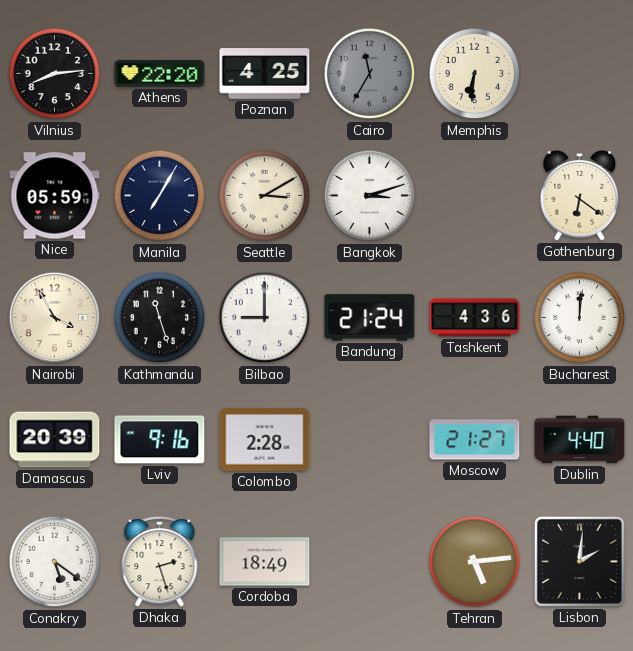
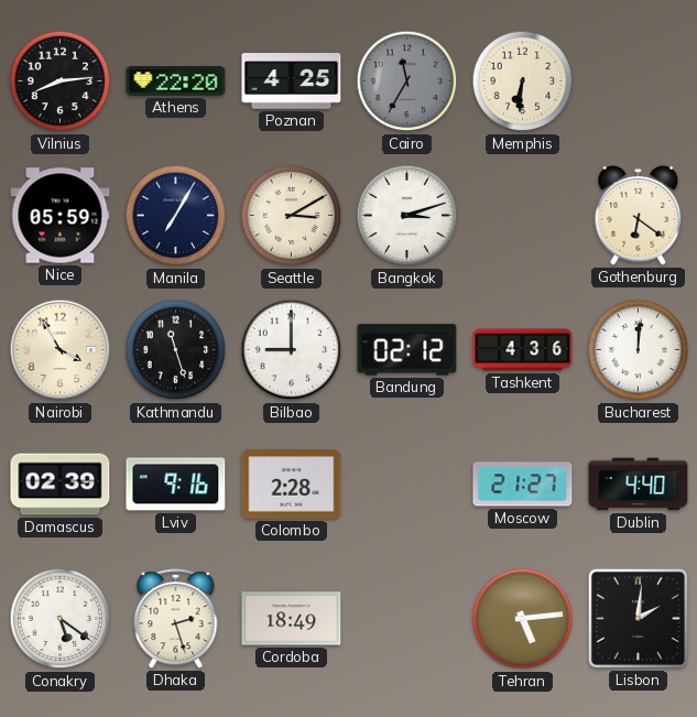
Bandung: 21:24 -> 02:12
Damascus: 20:39 -> 02:39
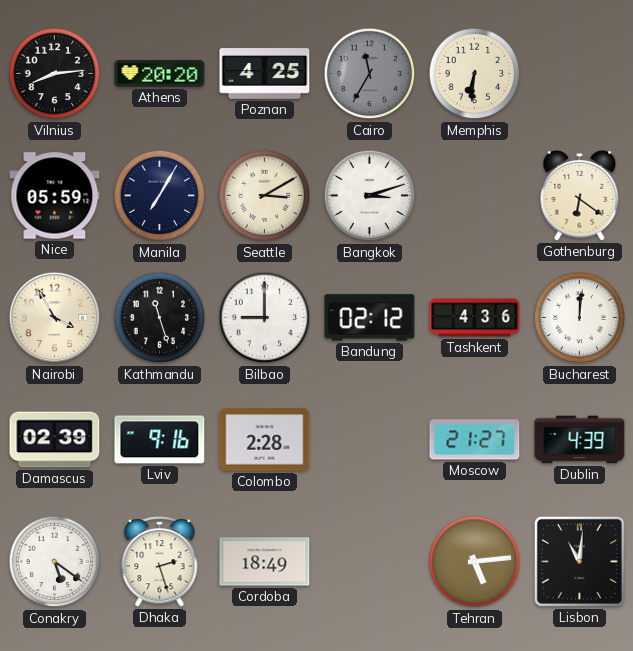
Athens: 22:20 -> 20:20
Dublin: 4:40 -> 4:39
Lisbon: 2:01 -> 11:01
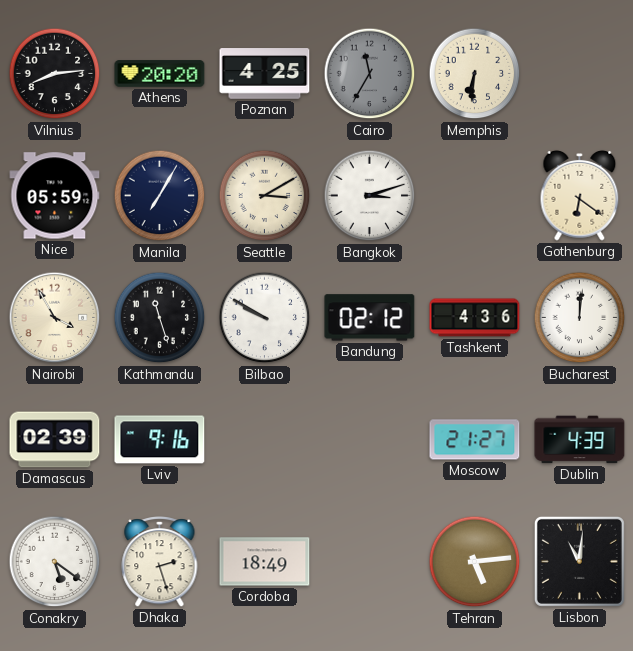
Bilbao: 9:00 -> 9:50
Colombo: 2:28 -> none
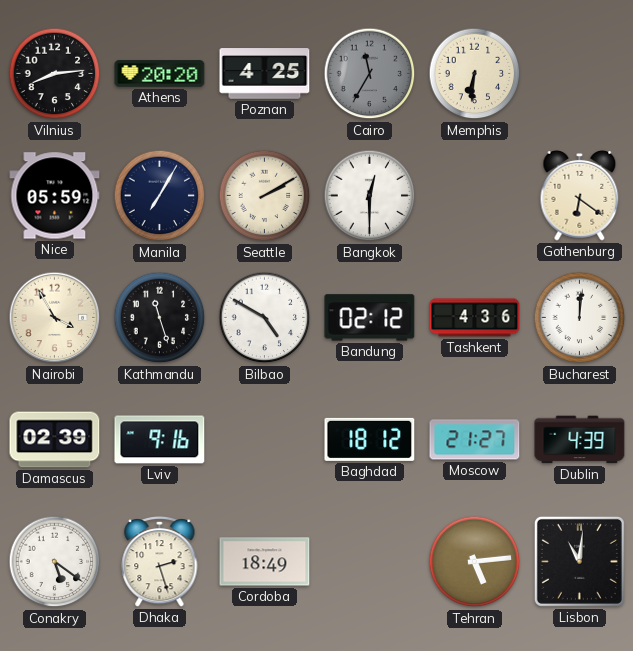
Seattle: 3:10 -> 2:10
Bangkok: 3:12 -> 12:30
Bilbao: 9:50 -> 4:50
Baghdad: none -> 18:12
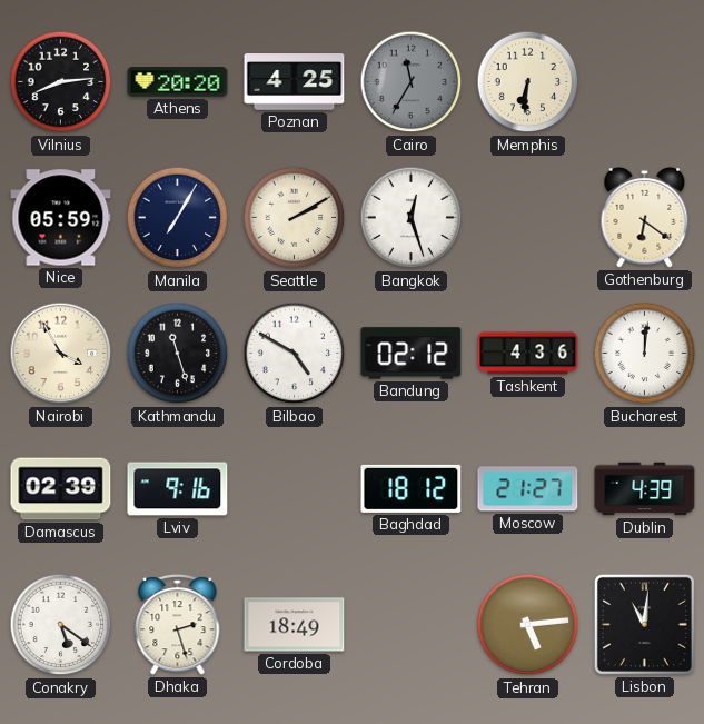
Bangkok: 12:30 -> 12:27
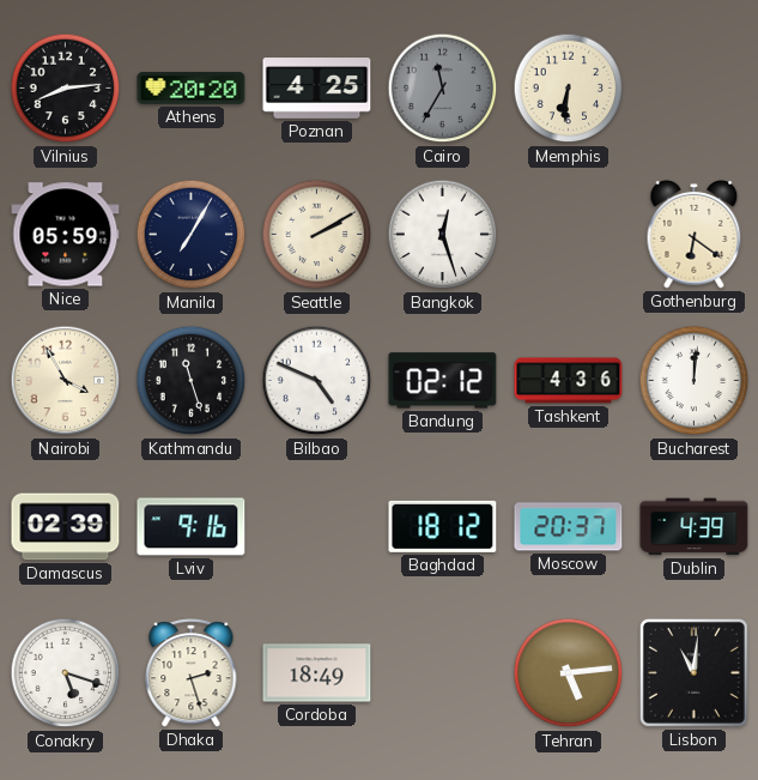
Bilbao: 4:50 -> 4:49
Moscow: 21:27 -> 20:37
Conakry: 5:21 -> 5:18
